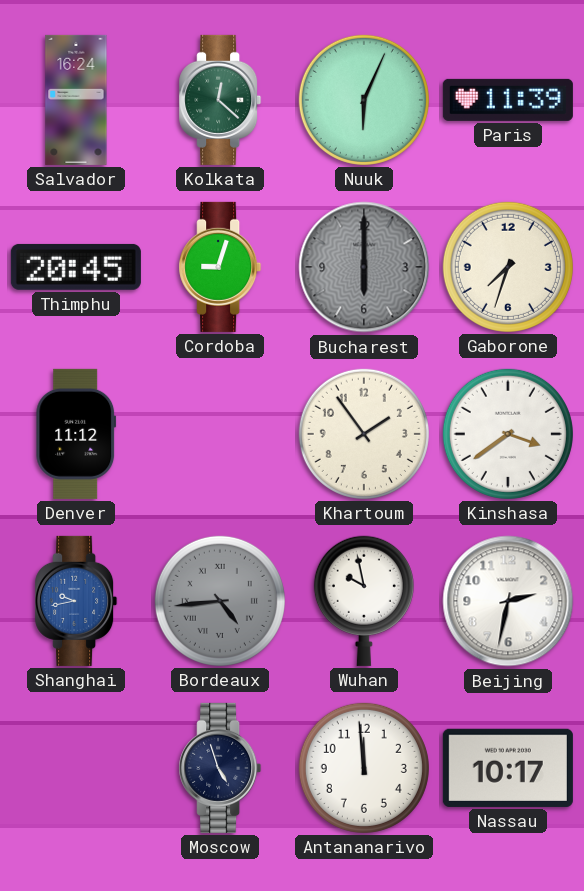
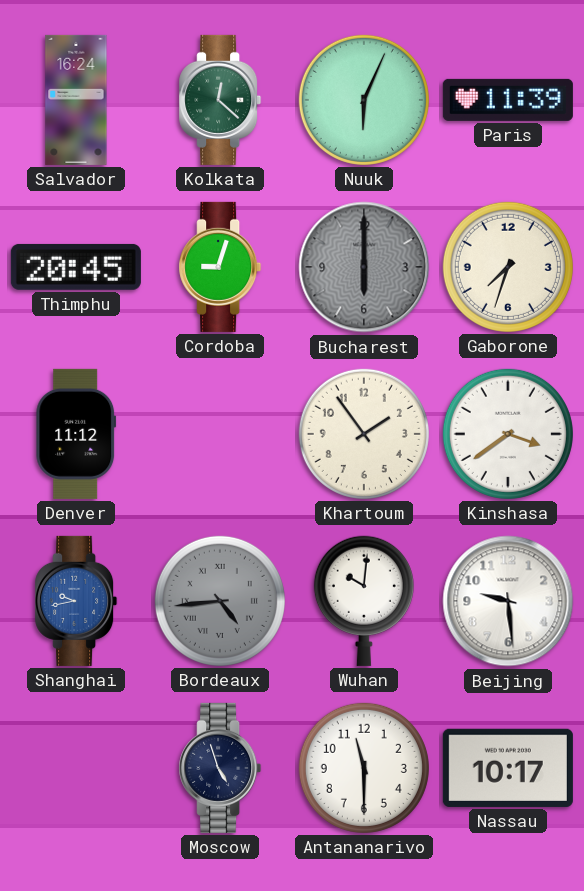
Wuhan: 9:58 -> 10:01
Beijing: 2:32 -> 9:29
Antananarivo: 11:59 -> 11:30
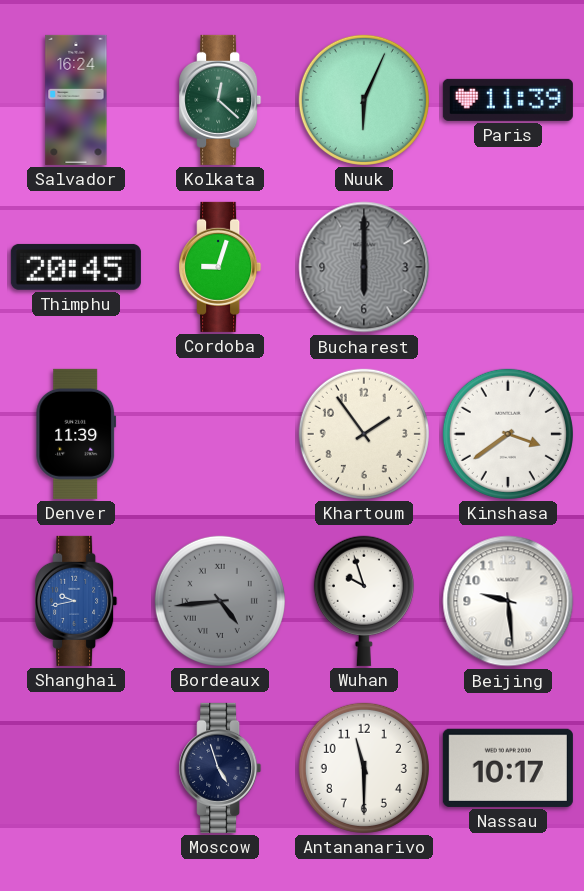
Gaborone: 7:33 -> none
Denver: 11:12 -> 11:39
Wuhan: 10:01 -> 9:57
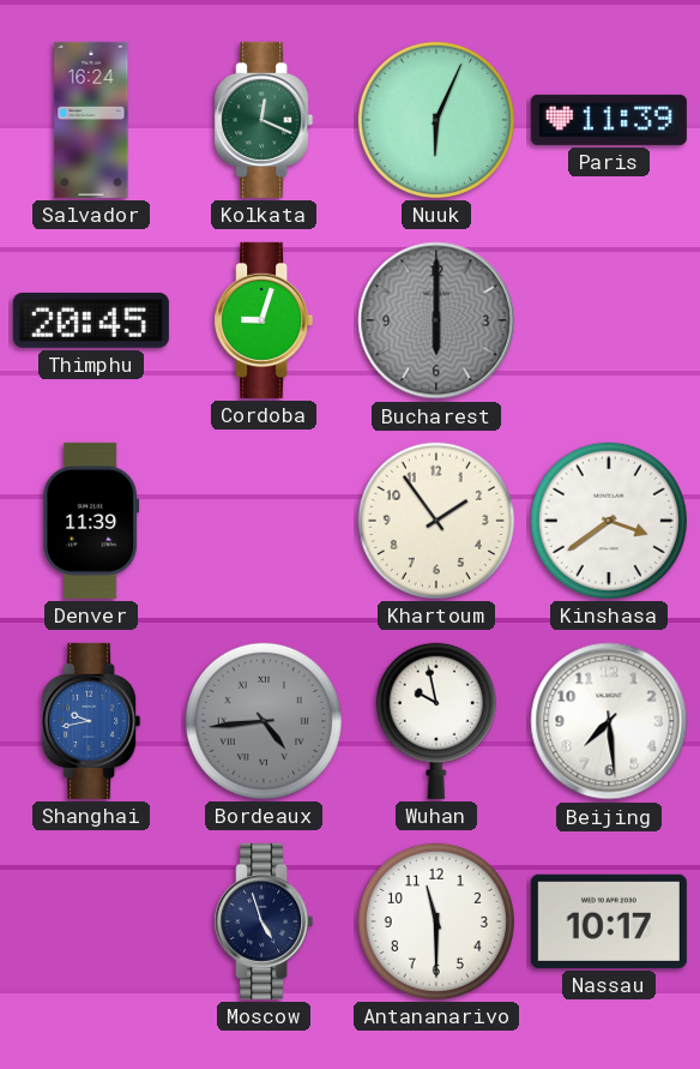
Kolkata: 12:22 -> 12:19
Wuhan: 9:57 -> 9:58
Beijing: 9:29 -> 7:29
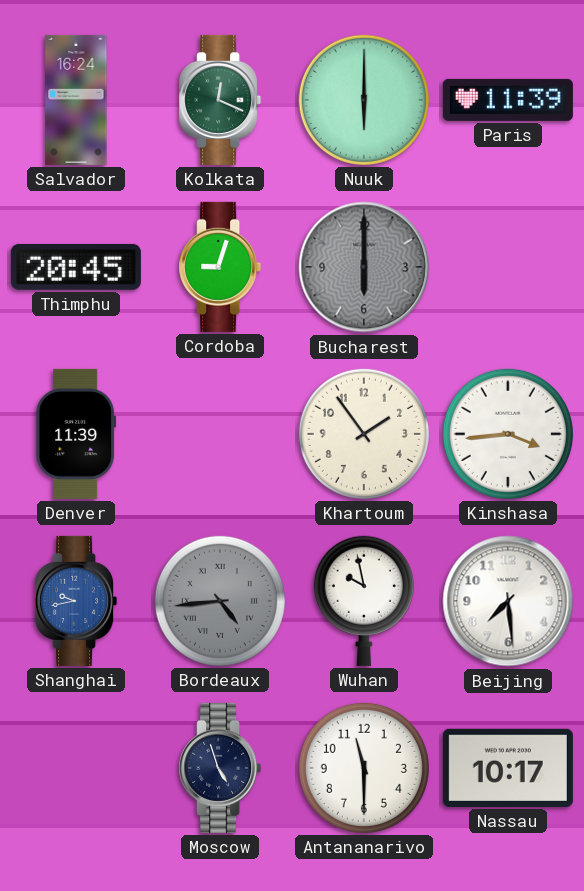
Nuuk: 6:04 -> 6:00
Kinshasa: 3:39 -> 3:44
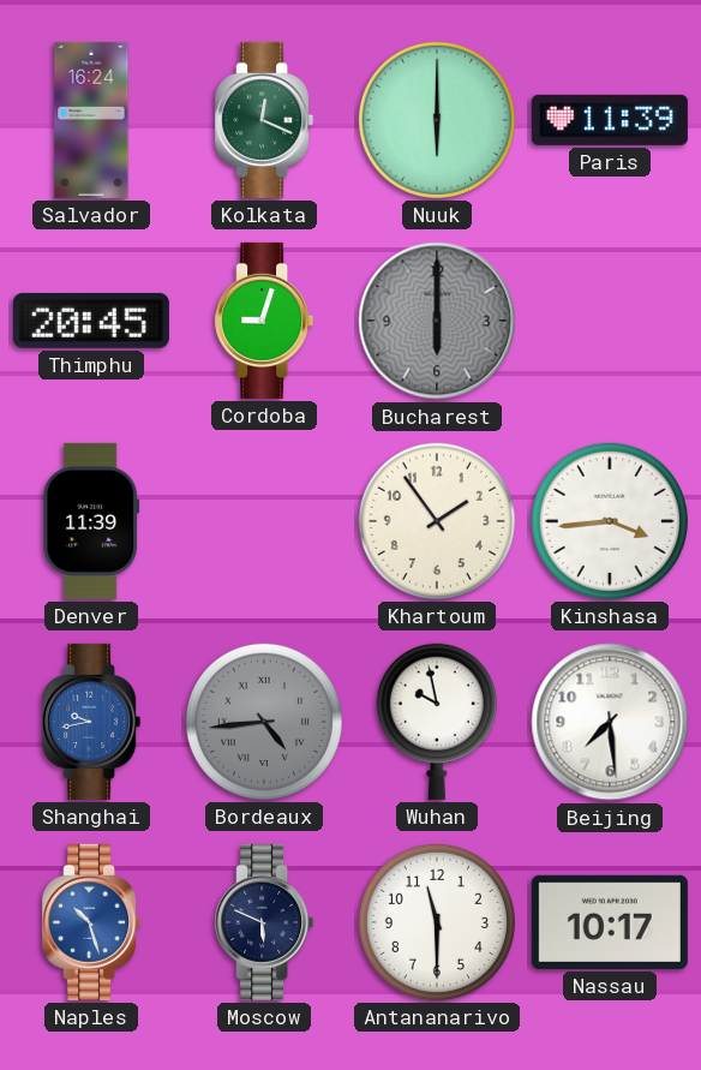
Naples: none -> 10:27
Moscow: 4:57 -> 5:49
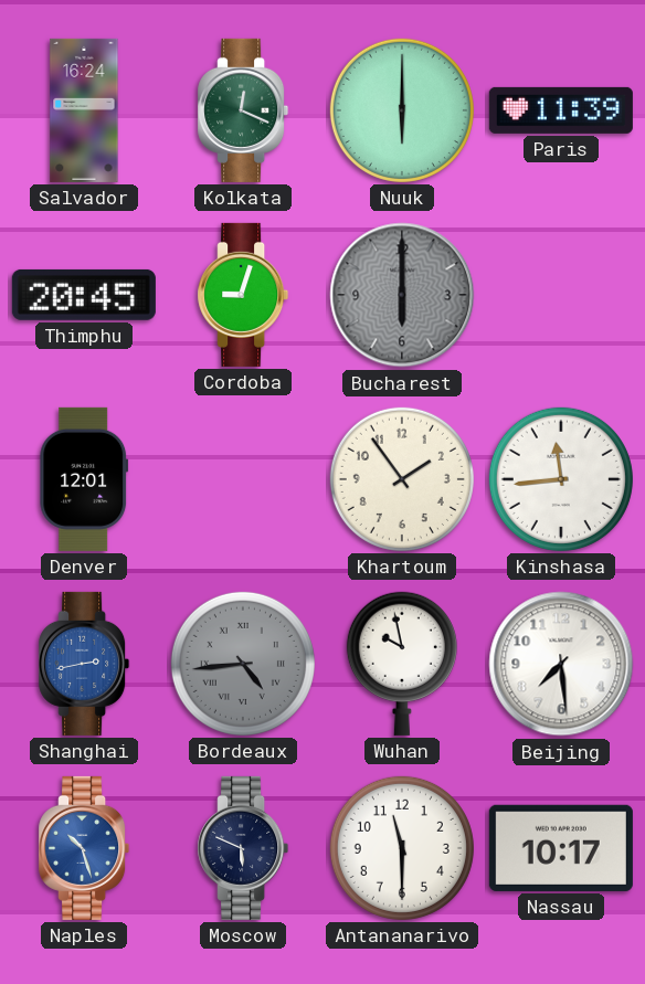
Denver: 11:39 -> 12:01
Kinshasa: 3:44 -> 11:44
Shanghai: 9:43 -> 2:43
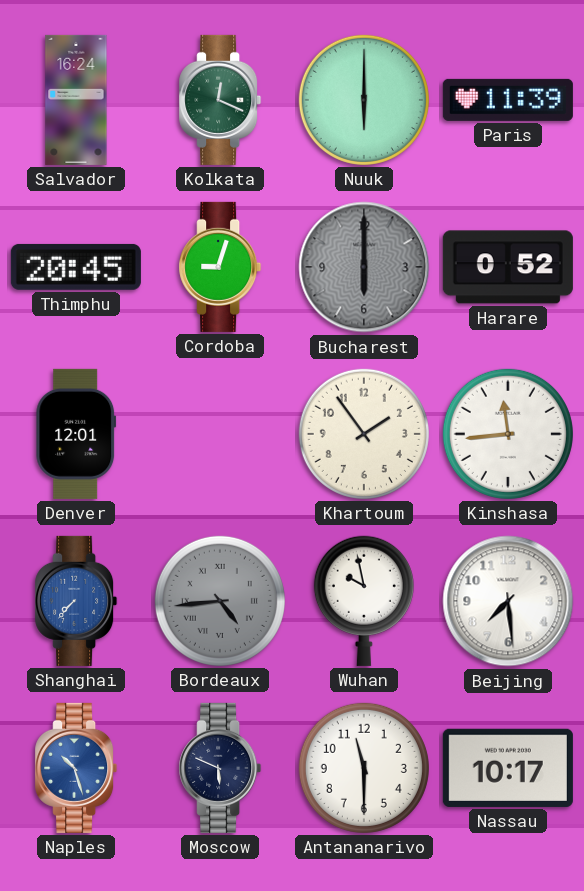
Harare: none -> 0:52
Shanghai: 2:43 -> 7:37
